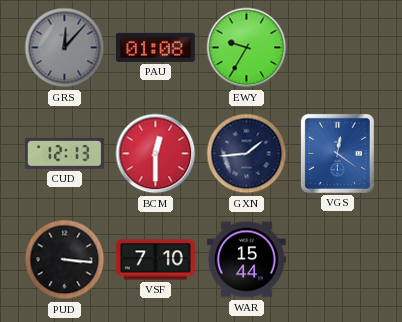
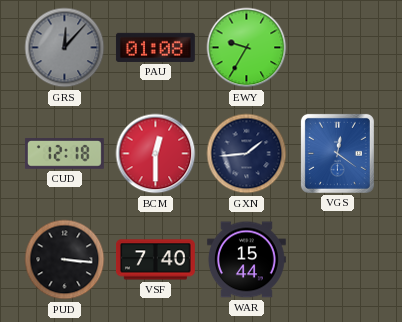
CUD: 12:13 -> 12:18
VSF: 7:10 -> 7:40
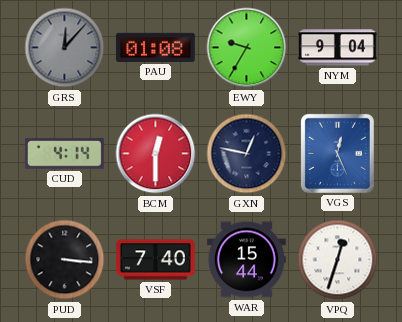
NYM: none -> 9:04
CUD: 12:18 -> 4:14
GXN: 1:44 -> 12:47
VGS: 12:21 -> 12:26
VPQ: none -> 12:33
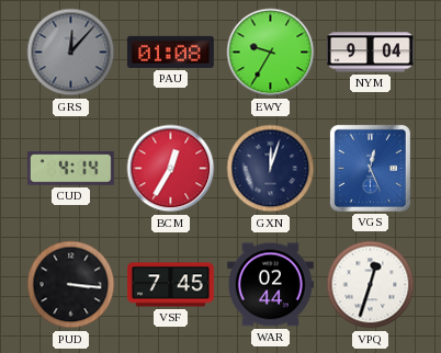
BCM: 12:30 -> 12:35
GXN: 12:47 -> 12:03
VSF: 7:40 -> 7:45
WAR: 15:44 -> 02:44
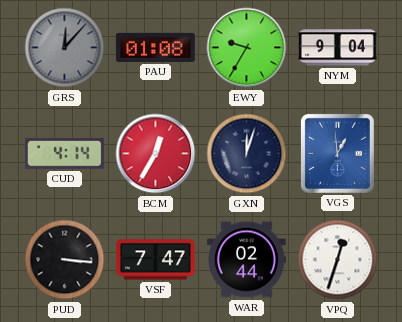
VGS: 12:26 -> 12:59
VSF: 7:45 -> 7:47
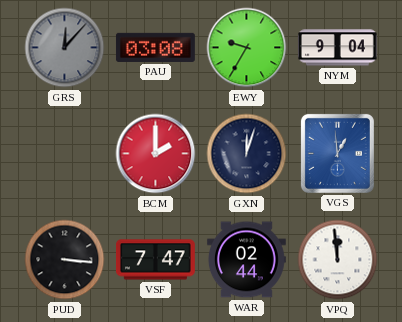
PAU: 01:08 -> 03:08
CUD: 4:14 -> none
BCM: 12:35 -> 2:00
VPQ: 12:33 -> 11:59
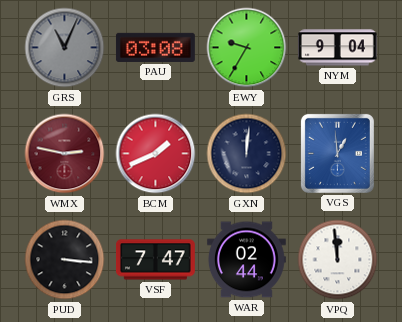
GRS: 12:07 -> 11:04
WMX: none -> 2:47
BCM: 2:00 -> 1:41
GXN: 12:03 -> 12:01
